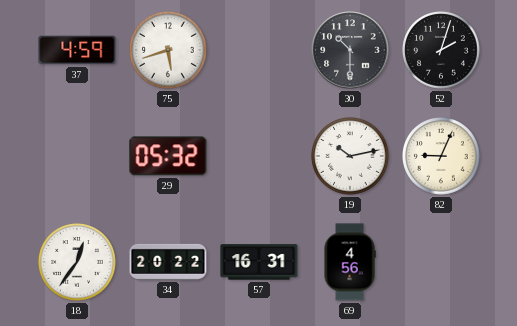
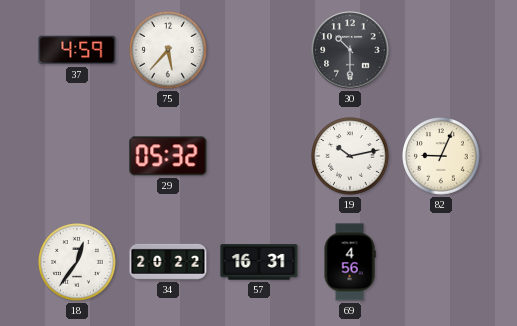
75: 5:42 -> 5:37
52: 2:03 -> none
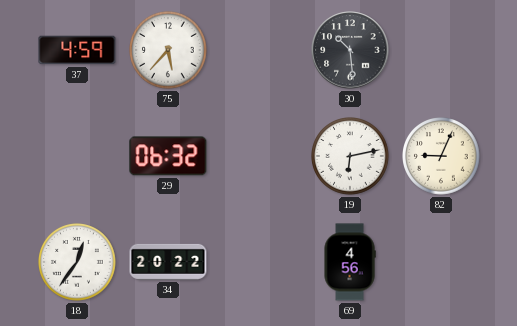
30: 10:30 -> 10:29
29: 05:32 -> 06:32
19: 10:13 -> 6:13
57: 16:31 -> none
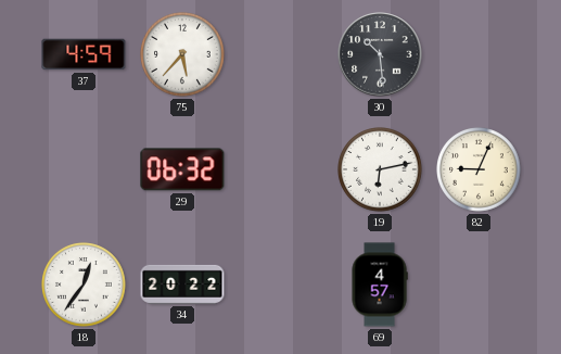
69: 4:56 -> 4:57
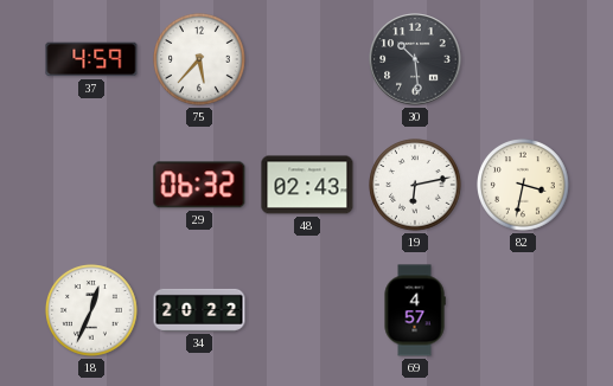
48: none -> 02:43
82: 9:04 -> 3:32
18: 12:36 -> 12:34
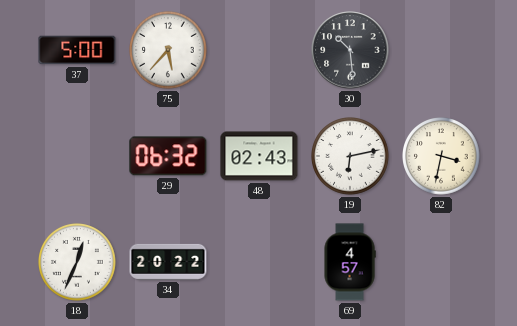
37: 4:59 -> 5:00
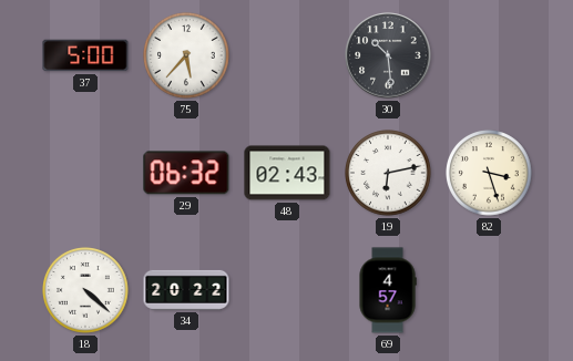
82: 3:32 -> 3:27
18: 12:34 -> 4:22
